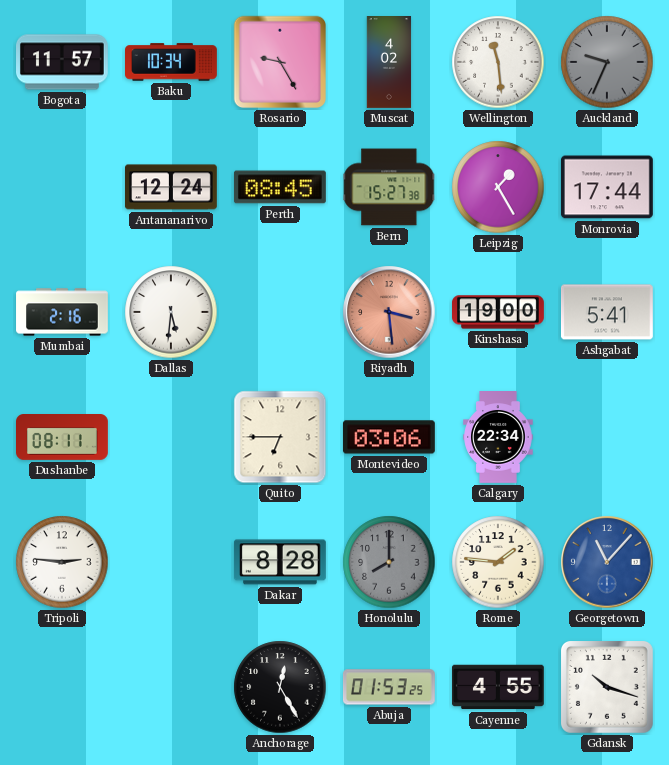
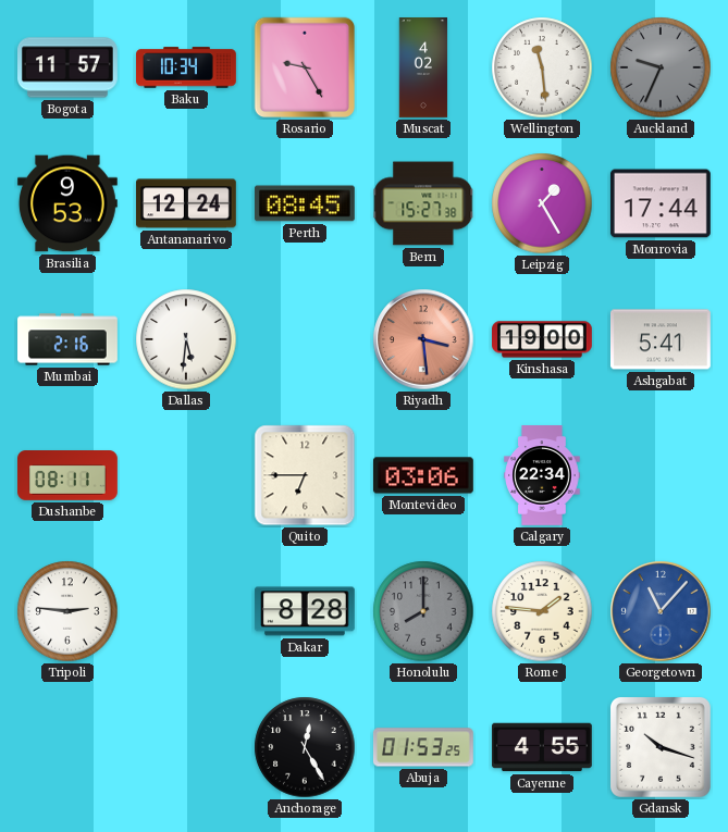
Brasilia: none -> 9:53
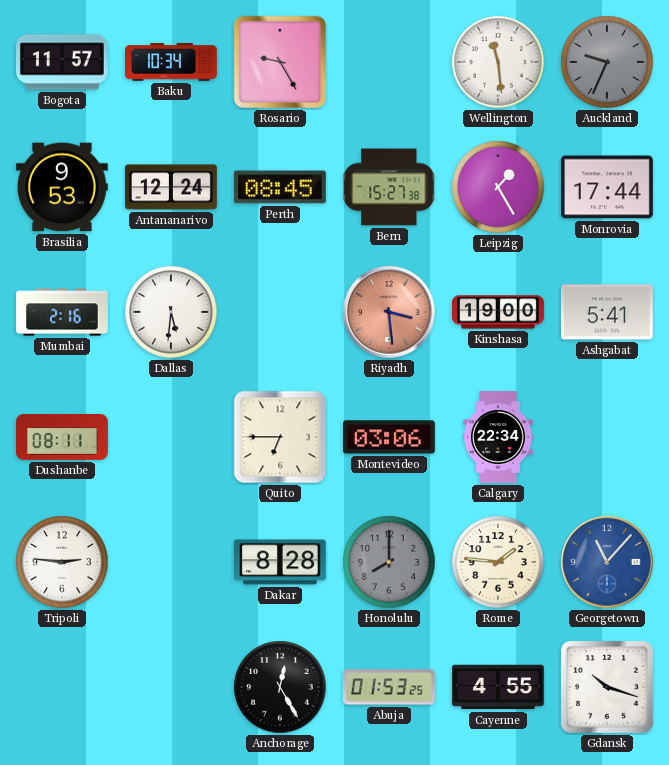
Muscat: 4:02 -> none
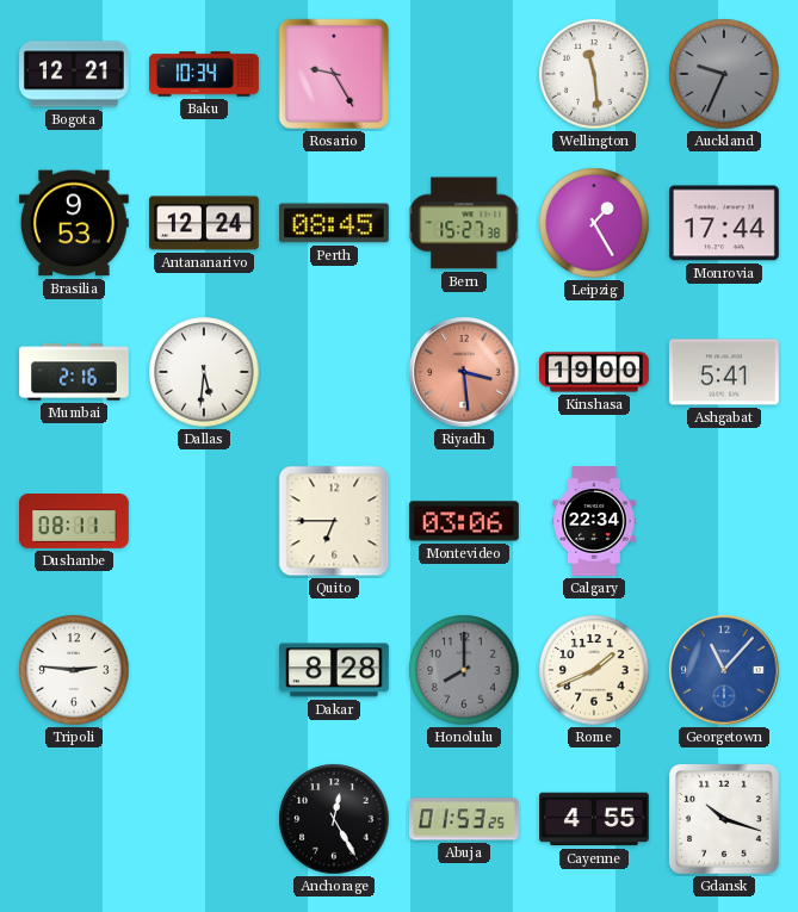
Bogota: 11:57 -> 12:21
Rome: 1:46 -> 1:41
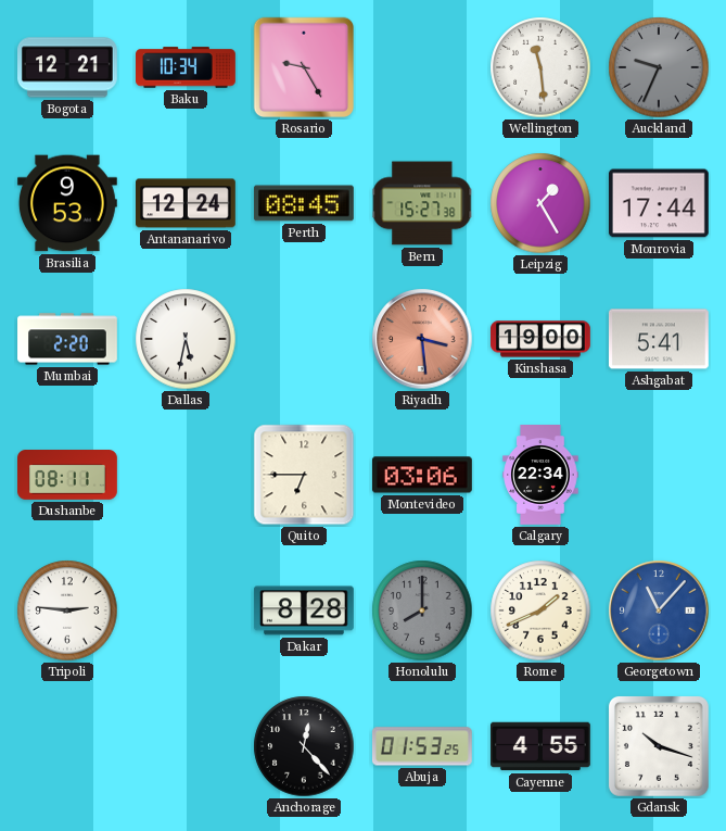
Mumbai: 2:16 -> 2:20
Dallas: 5:31 -> 5:32
Anchorage: 12:25 -> 12:23
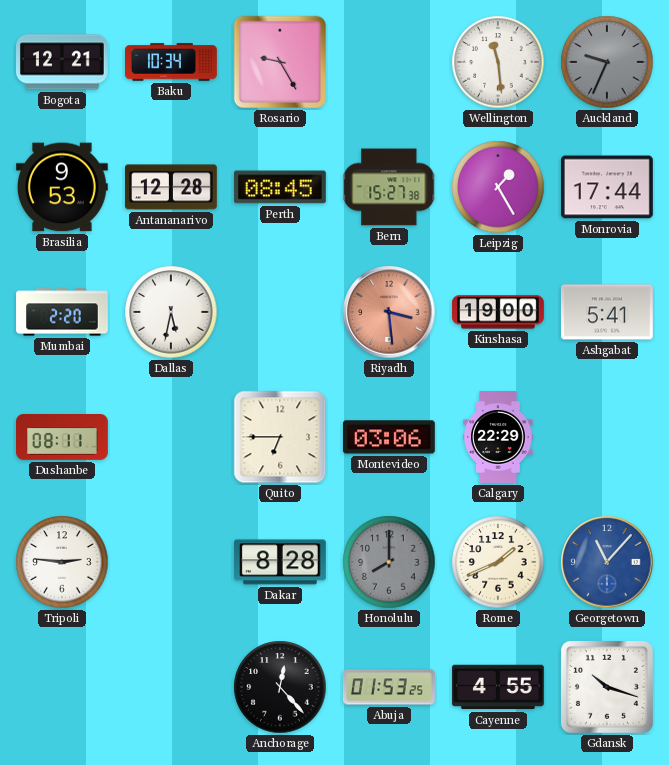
Antananarivo: 12:24 -> 12:28
Calgary: 22:34 -> 22:29
